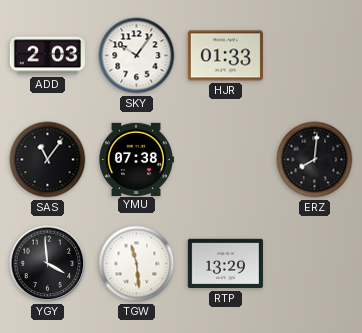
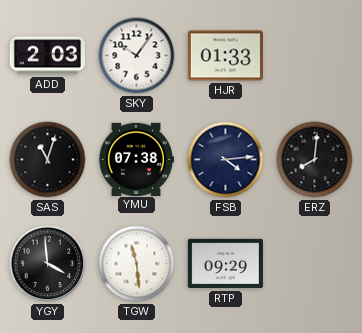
SAS: 11:06 -> 11:03
FSB: none -> 4:14
RTP: 13:29 -> 09:29
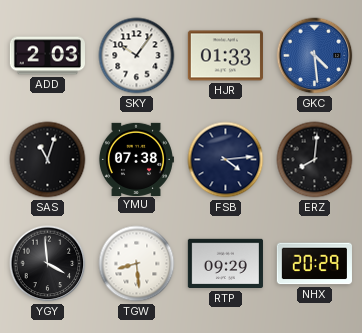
GKC: none -> 4:29
TGW: 11:29 -> 8:29
NHX: none -> 20:29
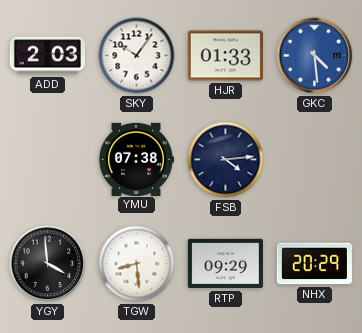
SAS: 11:03 -> none
ERZ: 8:01 -> none
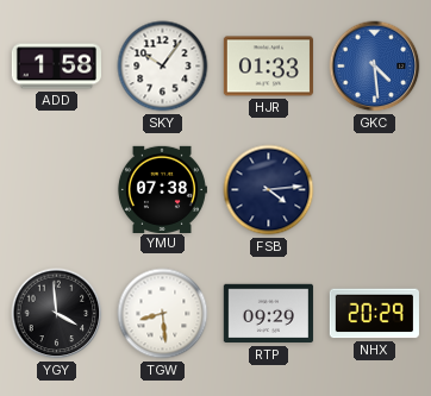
ADD: 2:03 -> 1:58
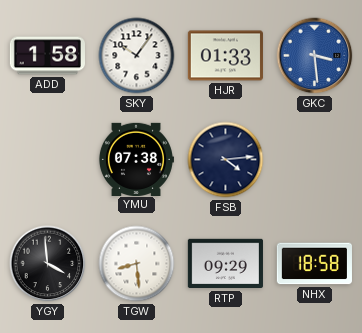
GKC: 4:29 -> 3:29
NHX: 20:29 -> 18:58
